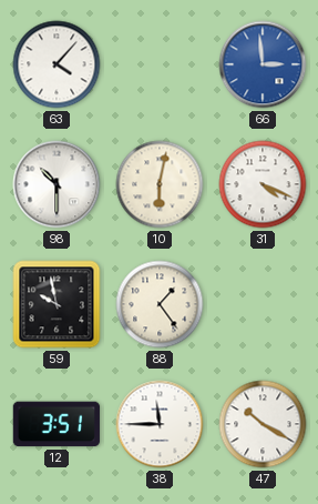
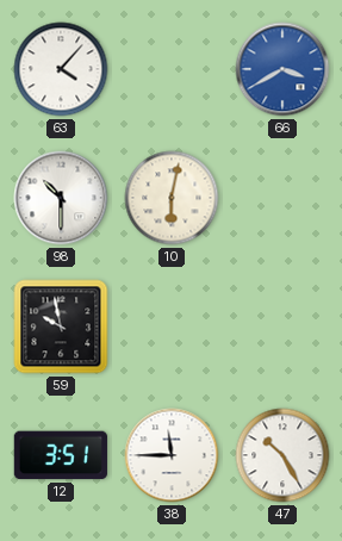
66: 2:59 -> 3:40
31: 4:19 -> none
88: 1:24 -> none
47: 10:20 -> 10:25
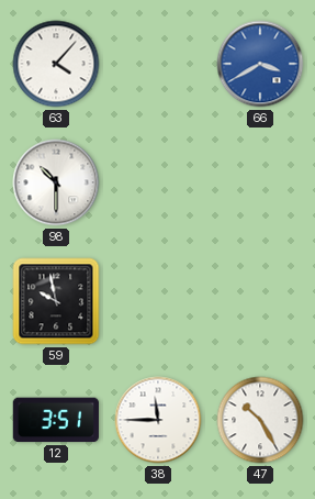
10: 6:02 -> none
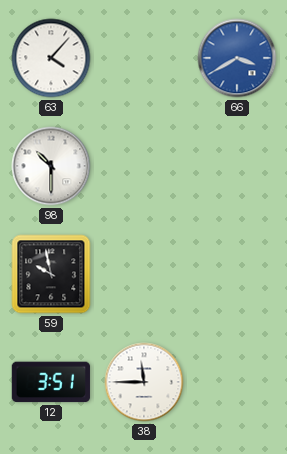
47: 10:25 -> none
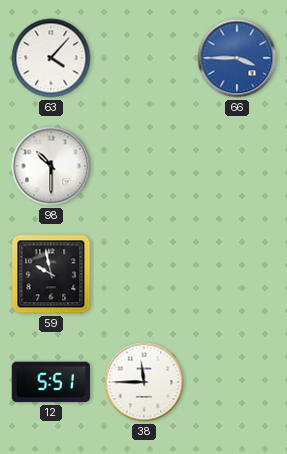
66: 3:40 -> 3:45
12: 3:51 -> 5:51
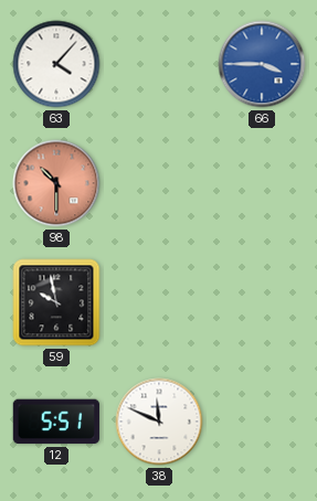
98 dial: white -> salmon
38: 11:45 -> 11:49
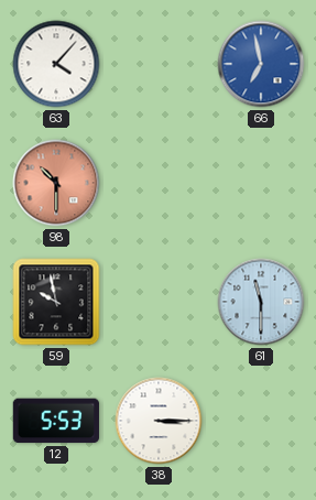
66: 3:45 -> 6:58
61: none -> 11:30
12: 5:51 -> 5:53
38: 11:49 -> 3:15
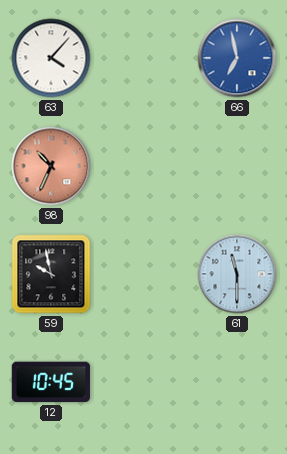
98: 10:30 -> 10:34
12: 5:53 -> 10:45
38: 3:15 -> none
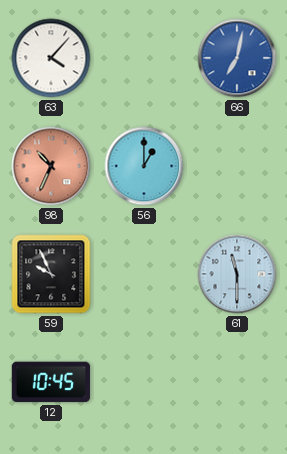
66: 6:58 -> 7:02
56: none -> 1:00
59: 9:58 -> 9:56
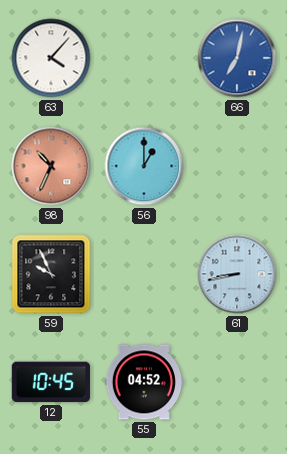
61: 11:30 -> 8:43
55: none -> 04:52
